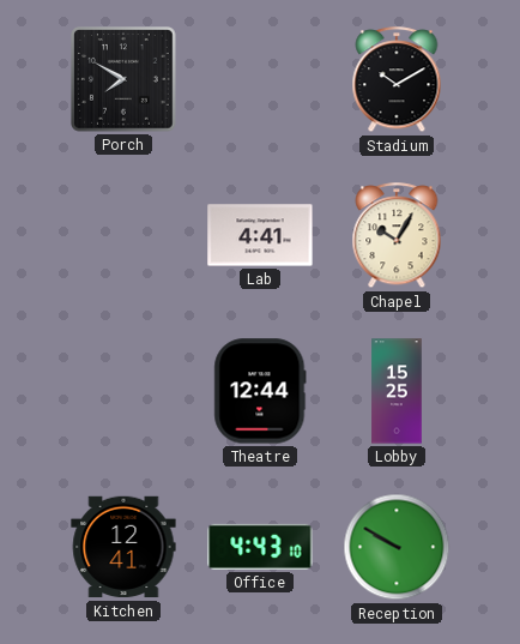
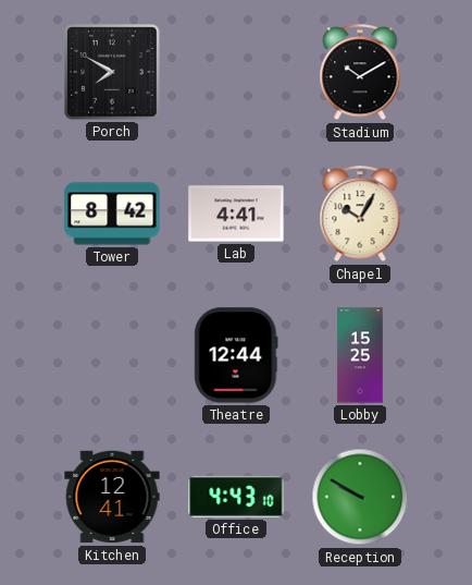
Tower: none -> 8:42
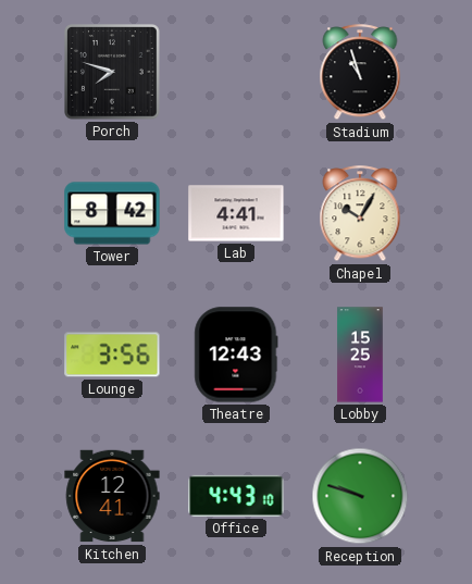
Porch: 7:50 -> 7:48
Stadium: 10:10 -> 10:57
Lounge: none -> 3:56
Theatre: 12:44 -> 12:43
Reception: 9:50 -> 9:48
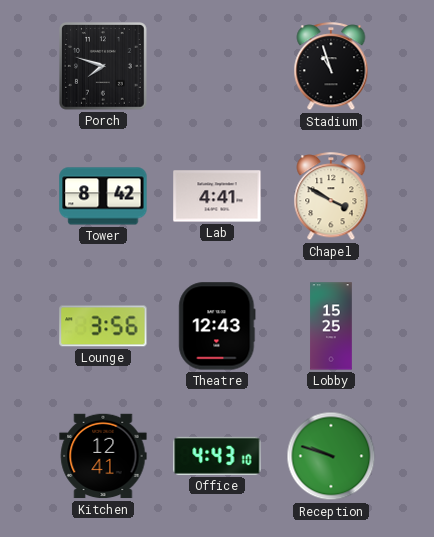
Chapel: 10:05 -> 3:50
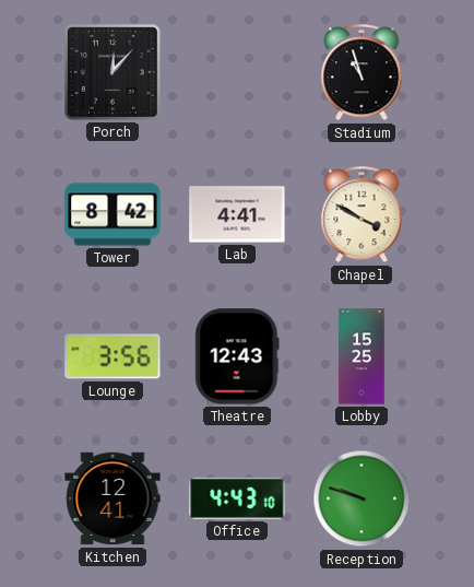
Porch: 7:48 -> 12:07
